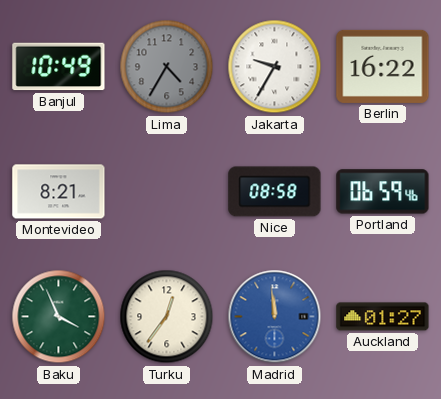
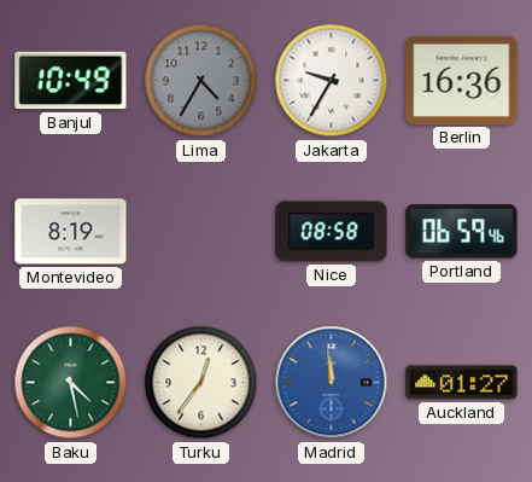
Berlin: 16:22 -> 16:36
Montevideo: 8:21 -> 8:19
Baku: 3:56 -> 4:28
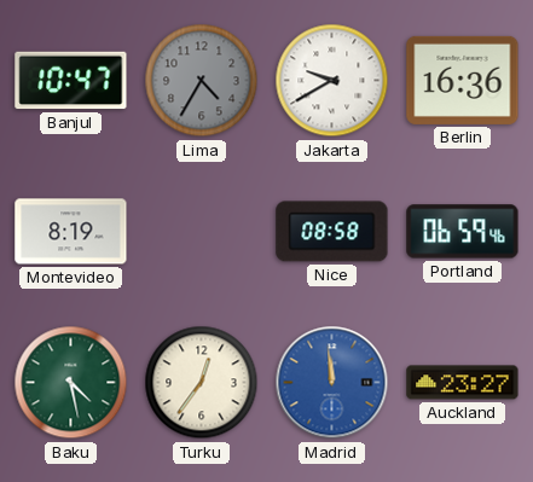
Banjul: 10:49 -> 10:47
Jakarta: 9:35 -> 9:40
Auckland: 01:27 -> 23:27
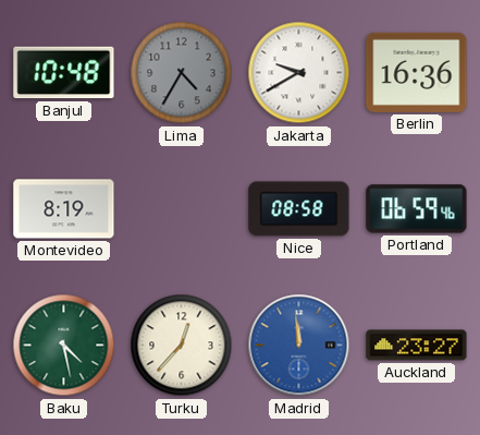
Banjul: 10:47 -> 10:48
Turku: 12:36 -> 12:37
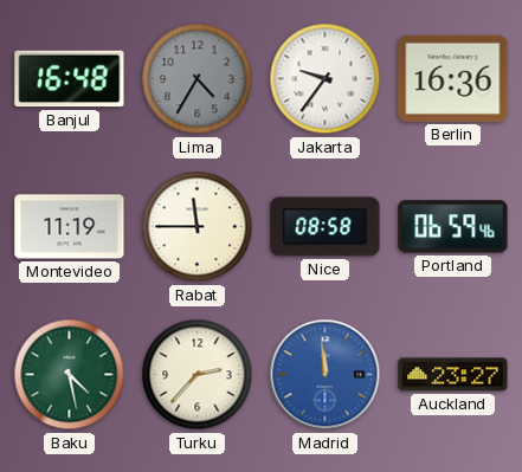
Banjul: 10:48 -> 16:48
Jakarta: 9:40 -> 9:36
Montevideo: 8:19 -> 11:19
Rabat: none -> 11:45
Turku: 12:37 -> 2:37
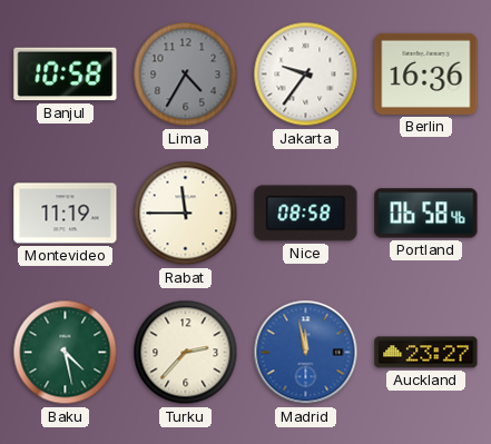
Banjul: 16:48 -> 10:58
Portland: 06:59 -> 06:58
Madrid: 11:59 -> 11:58
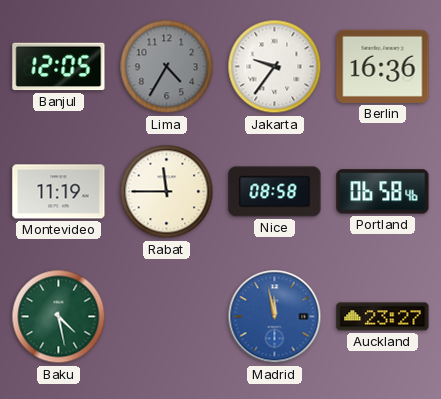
Banjul: 10:58 -> 12:05
Turku: 2:37 -> none
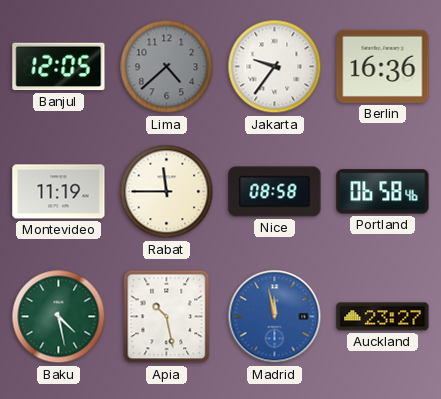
Lima: 4:35 -> 4:38
Apia: none -> 10:28
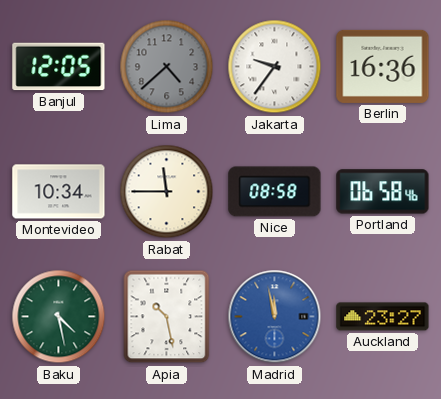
Montevideo: 11:19 -> 10:34
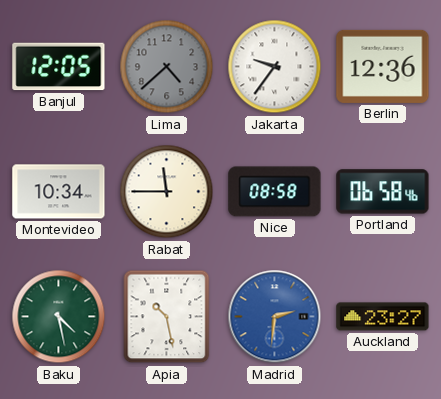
Berlin: 16:36 -> 12:36
Madrid: 11:58 -> 2:31
